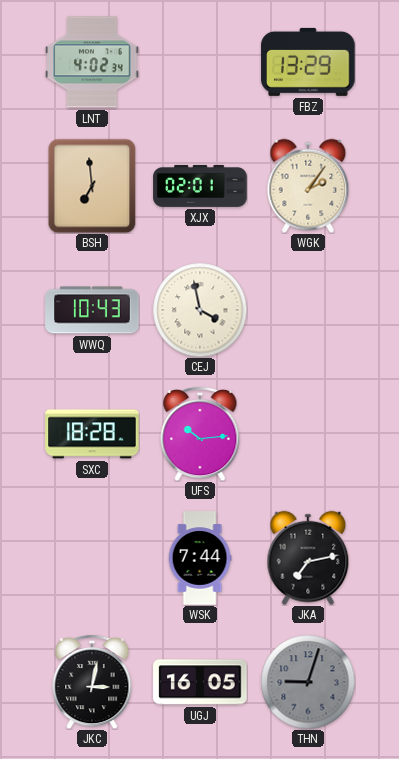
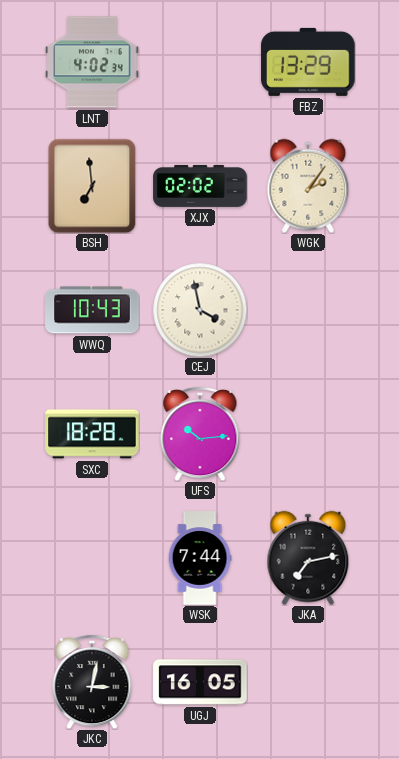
XJX: 02:01 -> 02:02
THN: 9:03 -> none
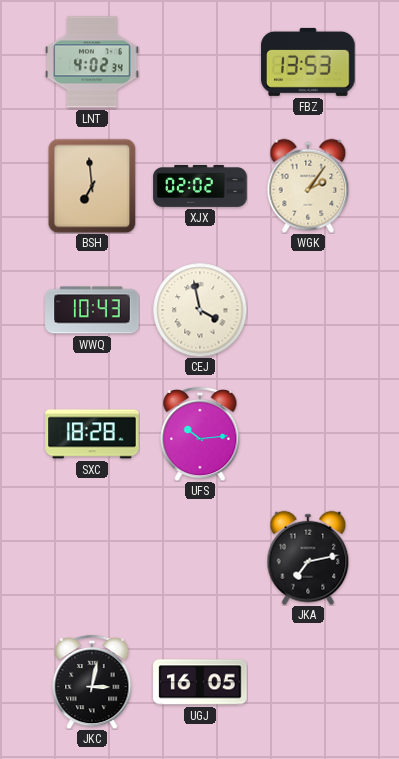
FBZ: 13:29 -> 13:53
WSK: 7:44 -> none
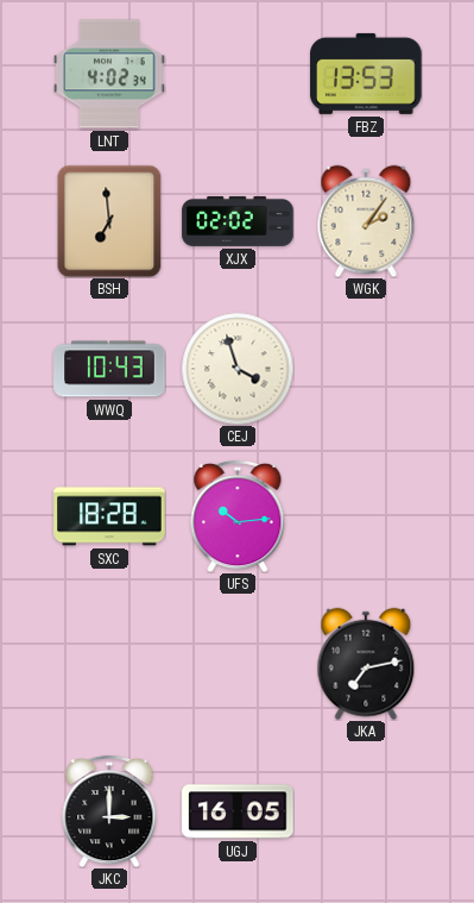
CEJ: 3:58 -> 3:57
JKC: 3:02 -> 3:00
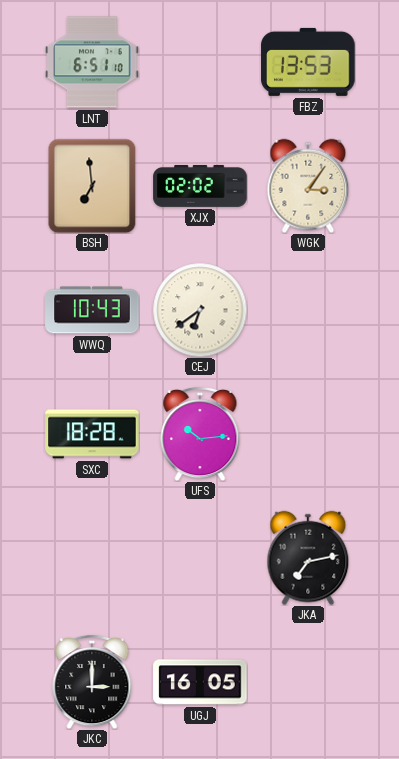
LNT: 4:02 -> 6:51
WGK: 2:06 -> 3:06
CEJ: 3:57 -> 6:39
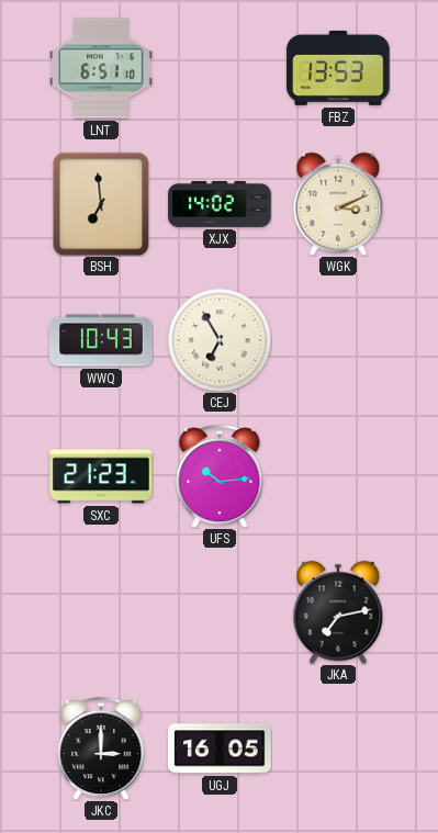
XJX: 02:02 -> 14:02
WGK: 3:06 -> 3:11
CEJ: 6:39 -> 6:55
SXC: 18:28 -> 21:23
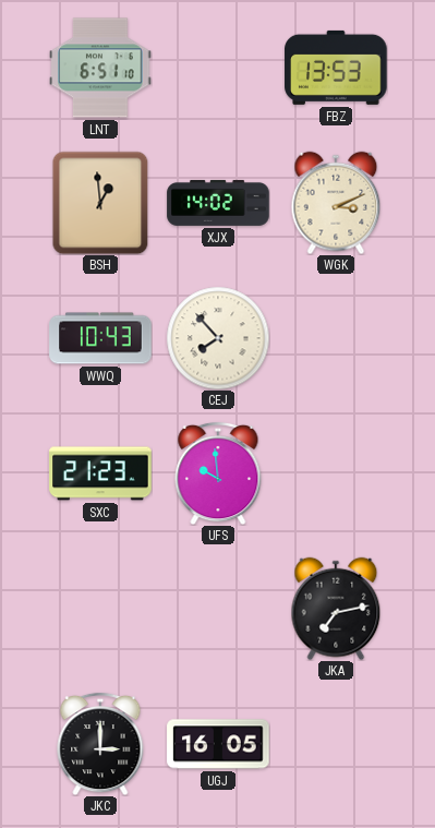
BSH: 6:59 -> 12:59
CEJ: 6:55 -> 7:53
UFS: 10:14 -> 9:59
